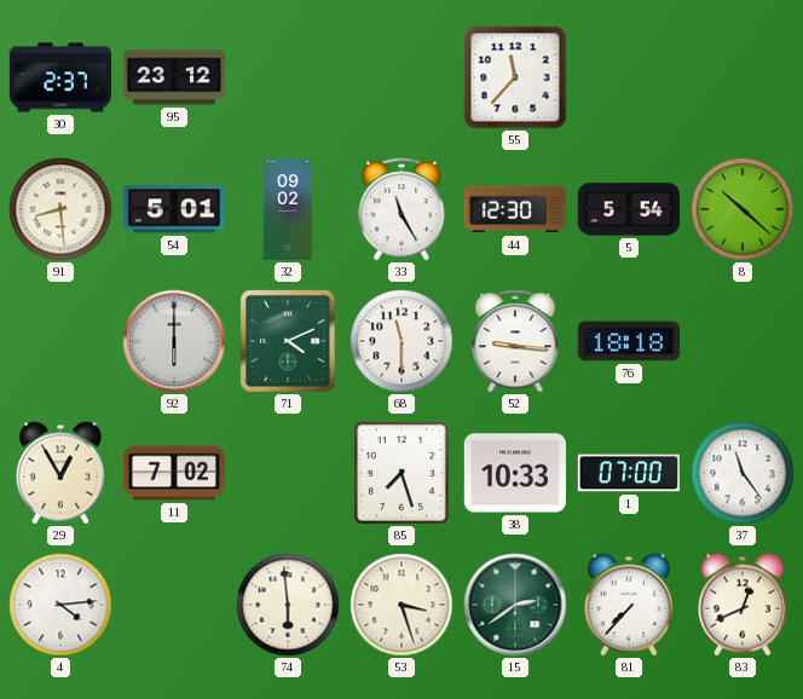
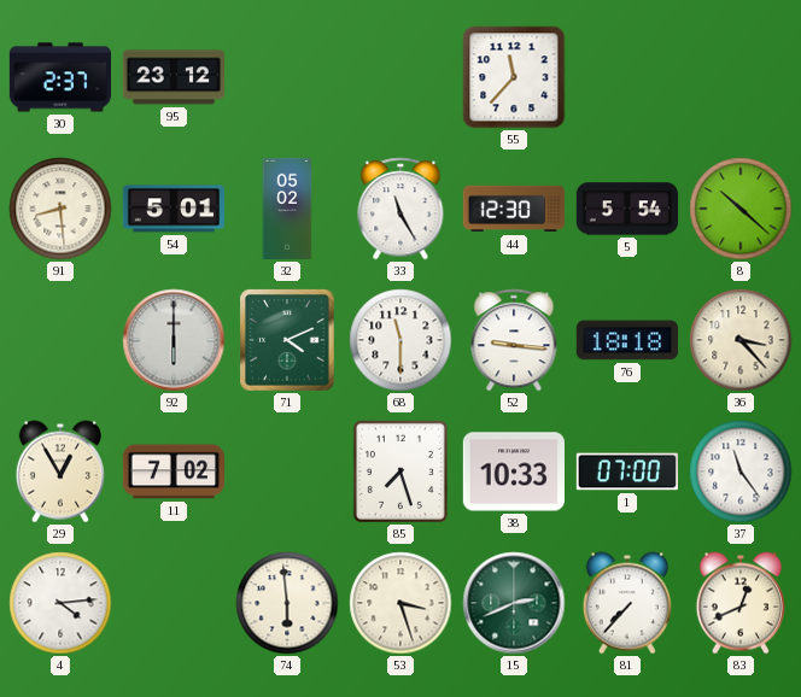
32: 09:02 -> 05:02
36: none -> 3:23
15: 2:39 -> 2:41
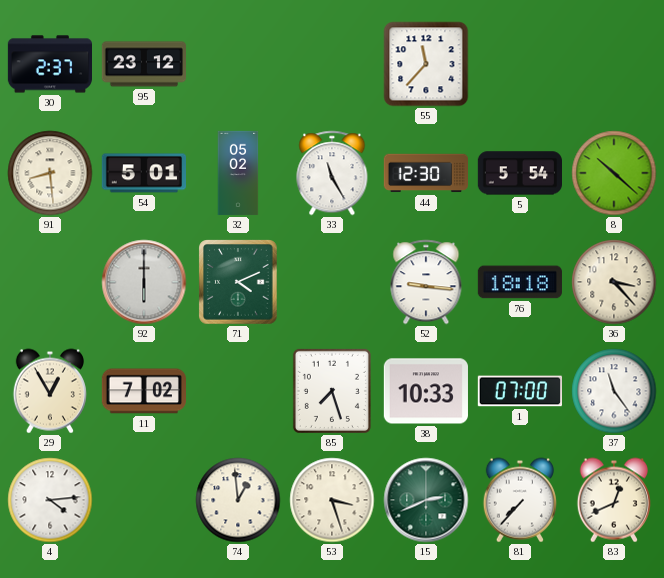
68: 11:30 -> none
74: 5:59 -> 12:59
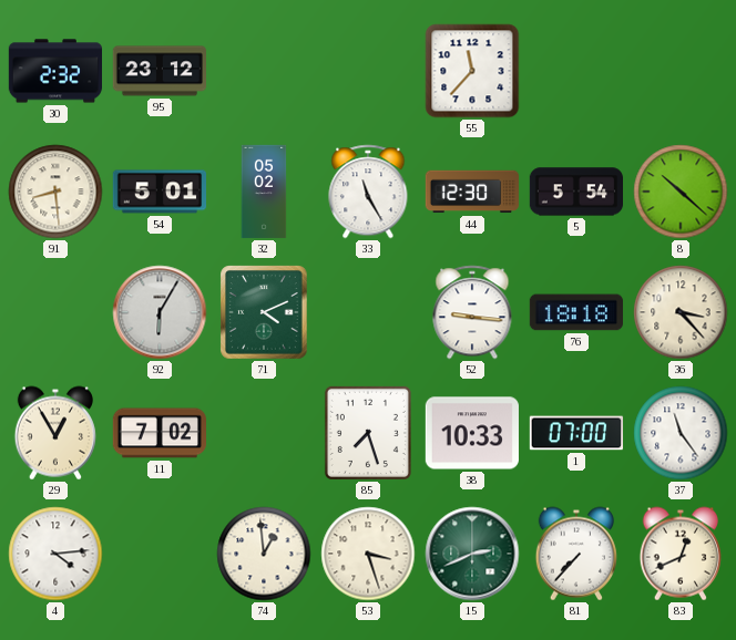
30: 2:37 -> 2:32
92: 6:00 -> 6:05
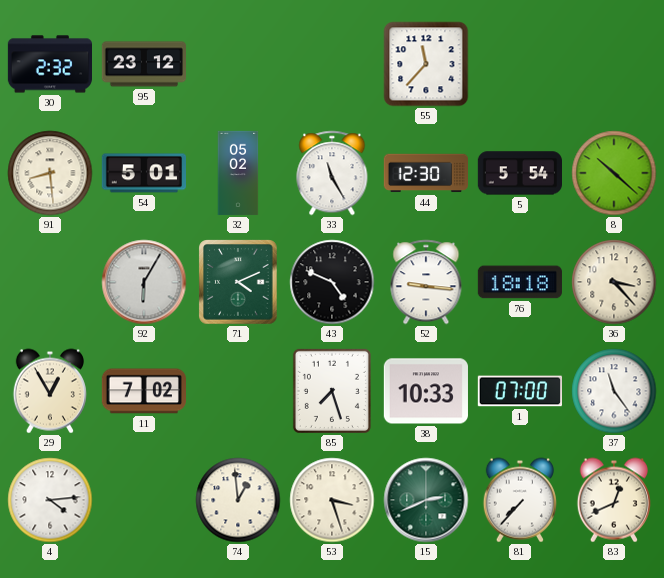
43: none -> 4:49
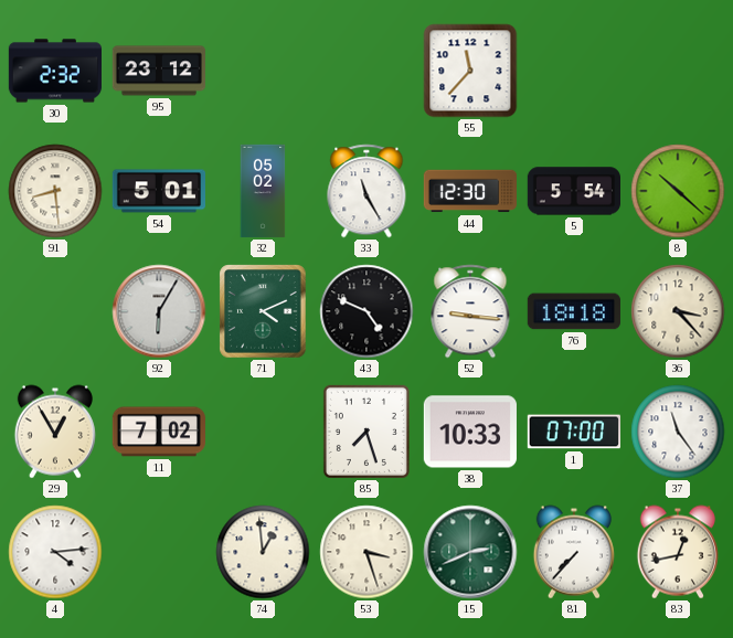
83: 12:41 -> 12:43
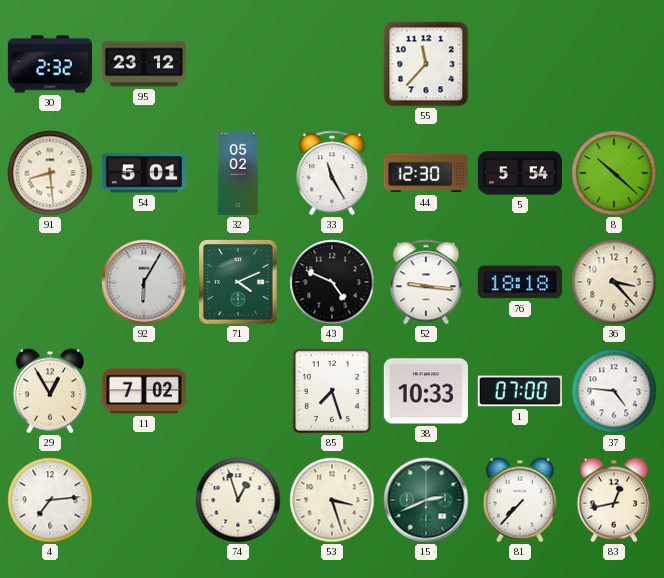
37: 11:24 -> 4:46
4: 4:14 -> 7:14
74: 12:59 -> 12:57
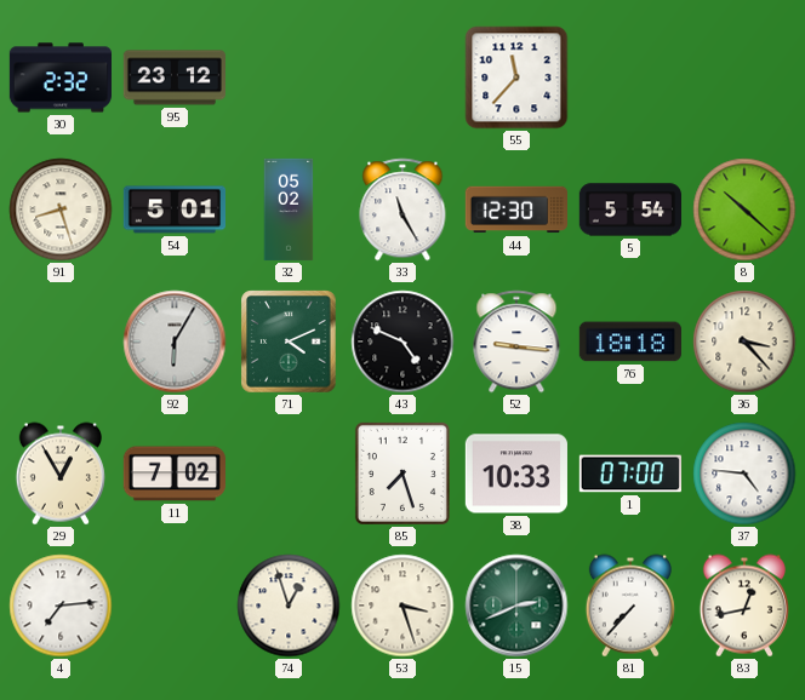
91: 8:29 -> 8:27
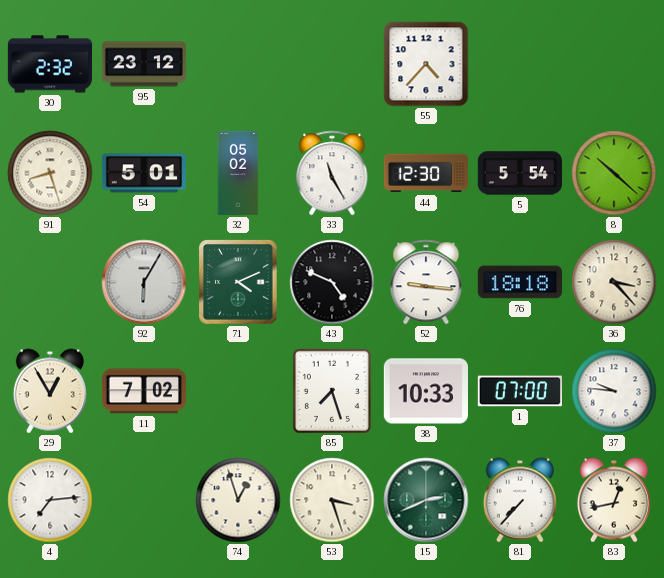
55: 11:37 -> 4:37
37: 4:46 -> 9:46
